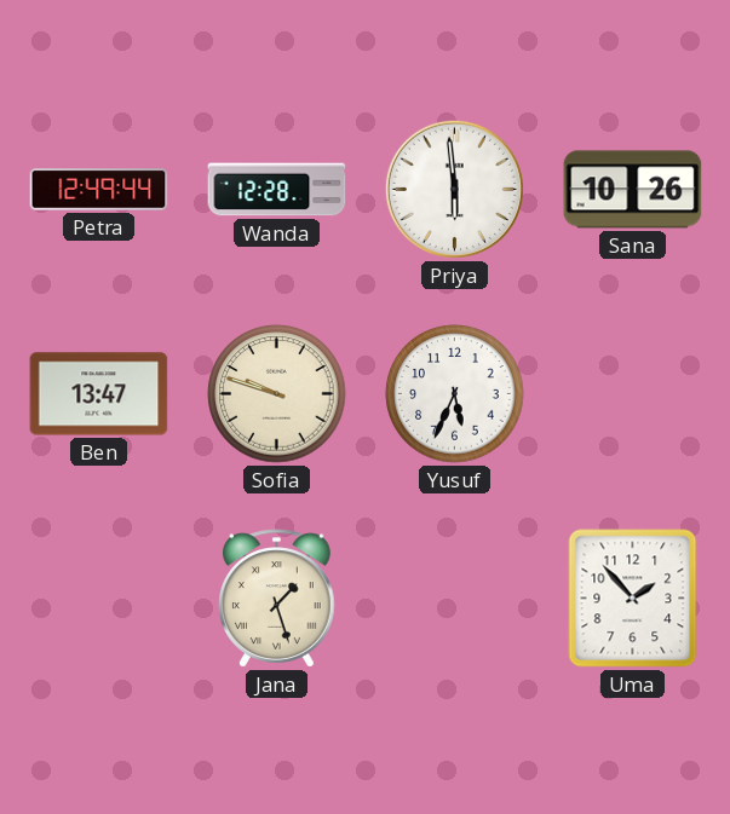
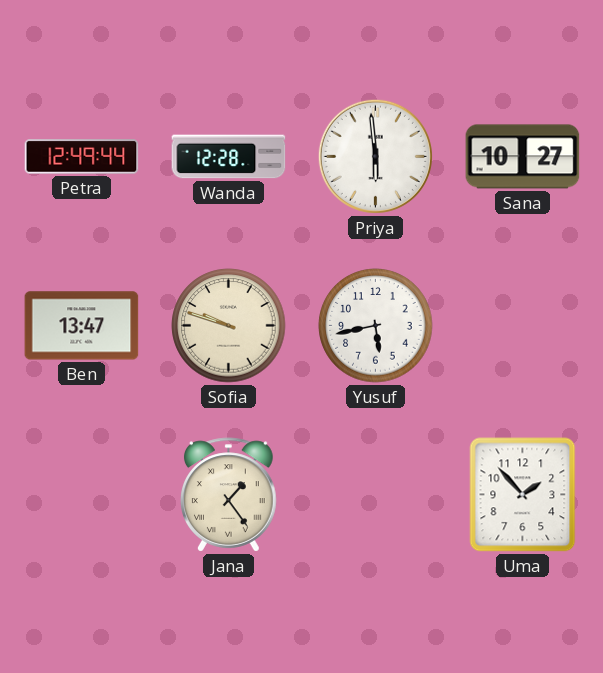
Sana: 10:26 -> 10:27
Yusuf: 5:34 -> 5:43
Jana: 1:27 -> 1:24
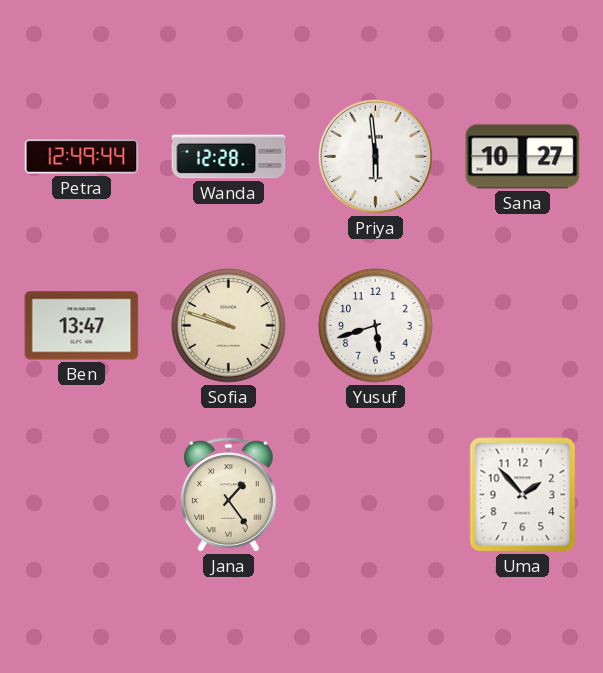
Yusuf: 5:43 -> 5:42
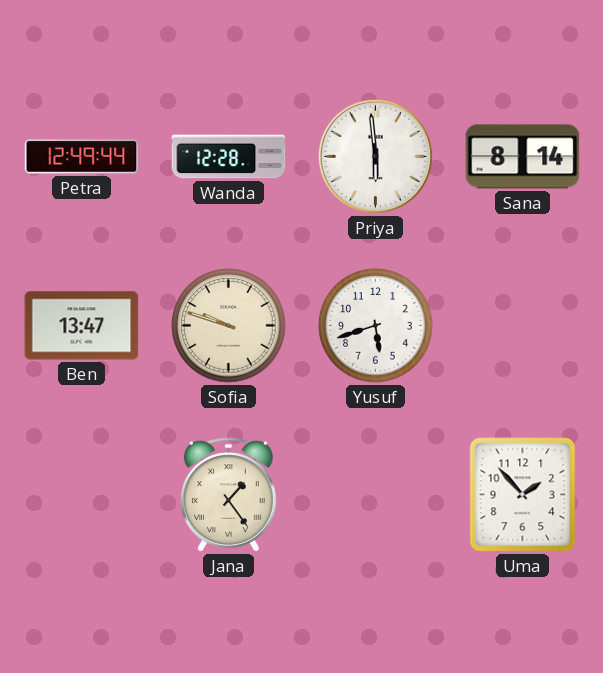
Sana: 10:27 -> 8:14
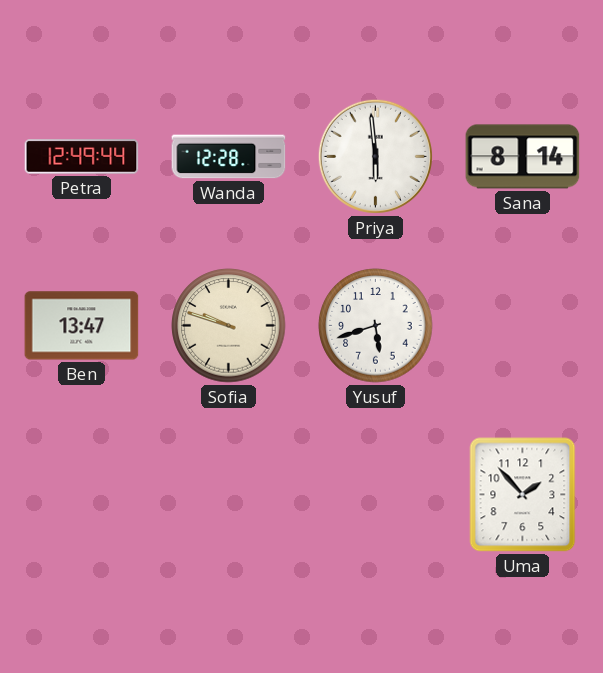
Jana: 1:24 -> none
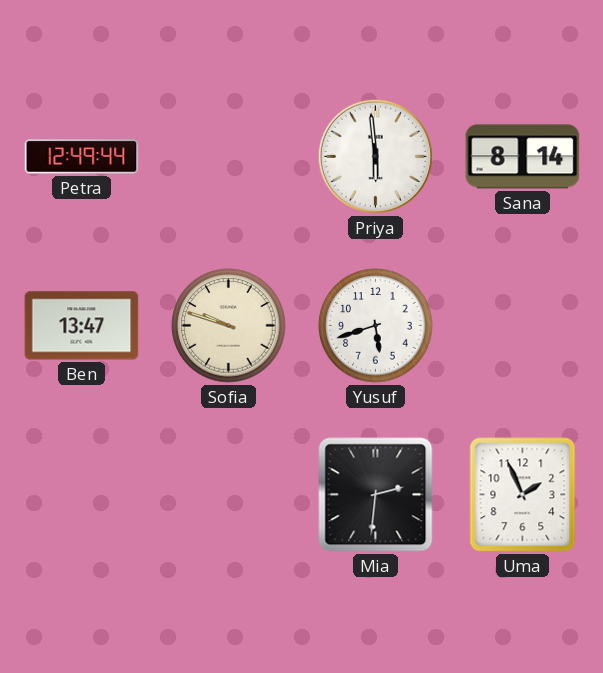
Wanda: 12:28 -> none
Mia: none -> 2:31
Uma: 1:53 -> 1:56
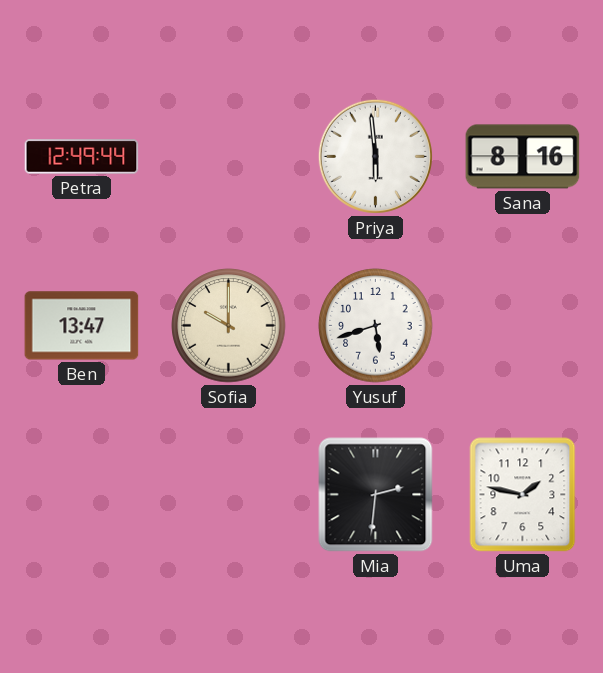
Sana: 8:14 -> 8:16
Sofia: 9:48 -> 10:00
Uma: 1:56 -> 1:47
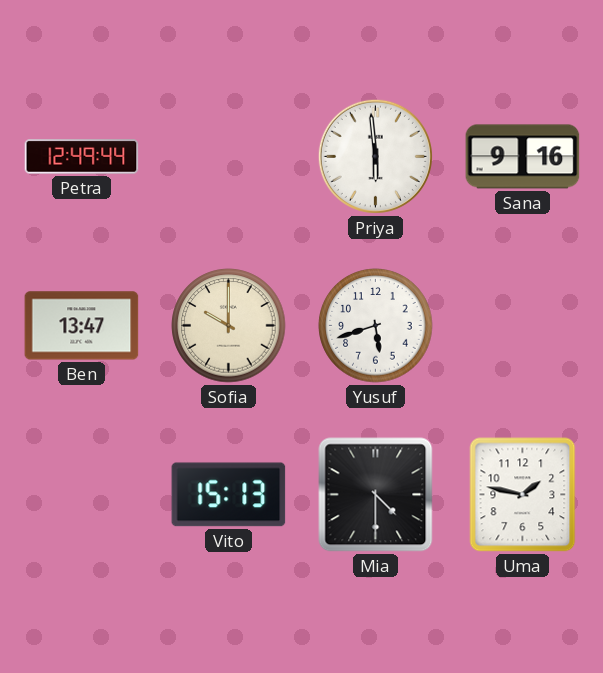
Sana: 8:16 -> 9:16
Vito: none -> 15:13
Mia: 2:31 -> 4:30
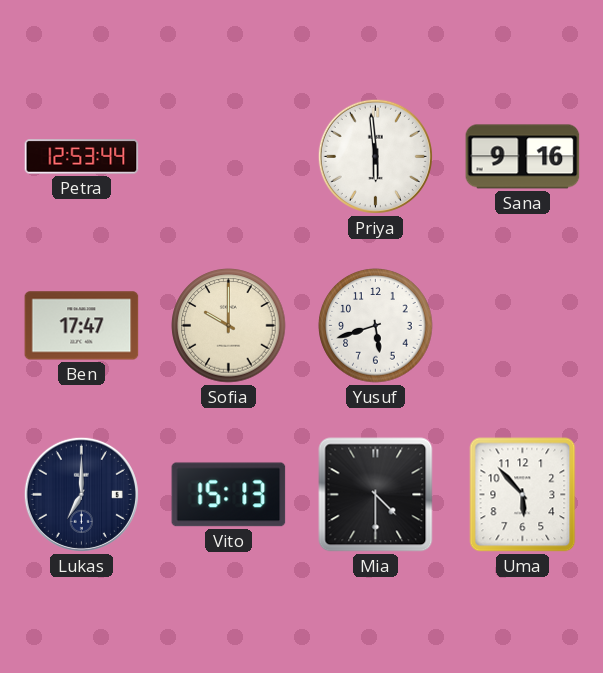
Petra: 12:49 -> 12:53
Ben: 13:47 -> 17:47
Lukas: none -> 7:00
Uma: 1:47 -> 5:53
